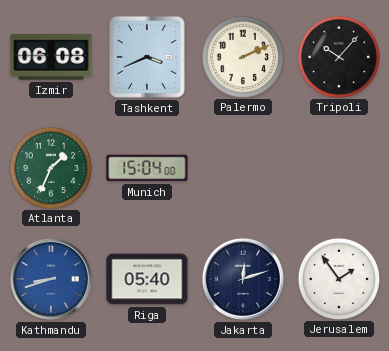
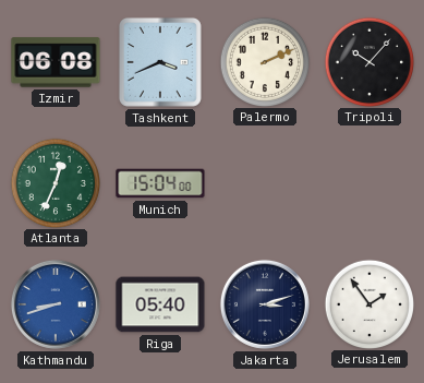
Atlanta: 1:34 -> 12:34
Jakarta: 12:12 -> 3:12
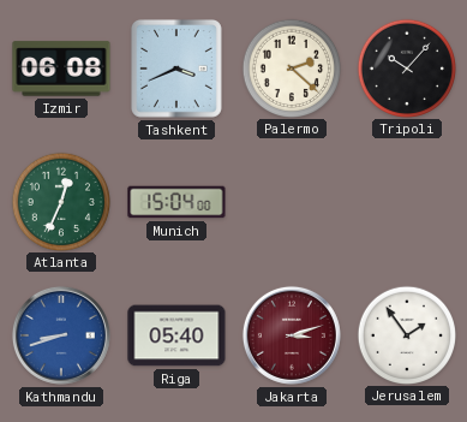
Palermo: 2:11 -> 2:22
Jakarta dial: navy -> burgundy
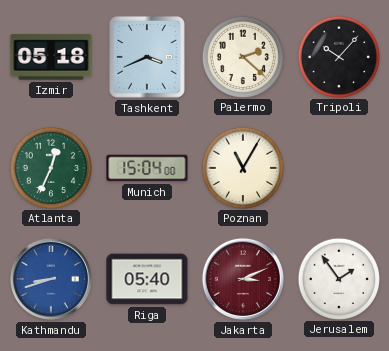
Izmir: 06:08 -> 05:18
Poznan: none -> 11:05
Jakarta: 3:12 -> 3:11
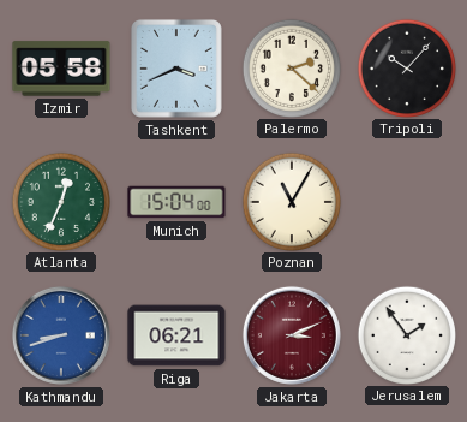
Izmir: 05:18 -> 05:58
Riga: 05:40 -> 06:21
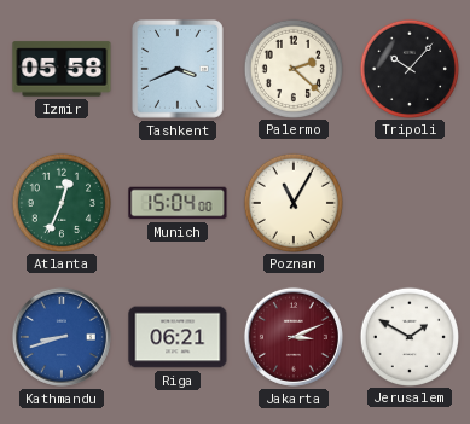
Jerusalem: 1:54 -> 1:50
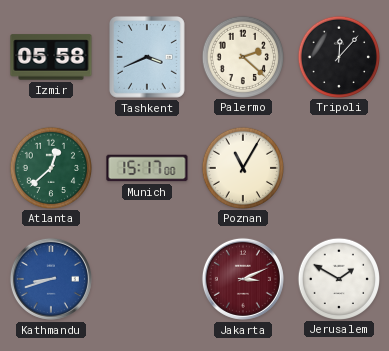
Tripoli: 10:07 -> 12:07
Atlanta: 12:34 -> 12:38
Munich: 15:04 -> 15:17
Riga: 06:21 -> none
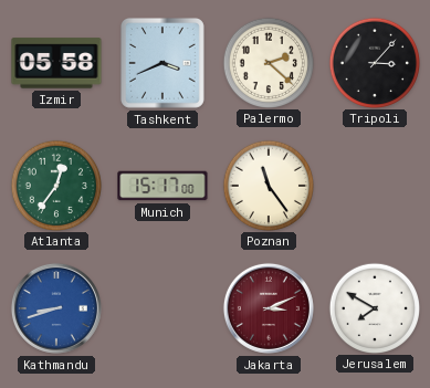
Tripoli: 12:07 -> 3:07
Atlanta: 12:38 -> 12:36
Poznan: 11:05 -> 11:24
Jerusalem: 1:50 -> 7:50
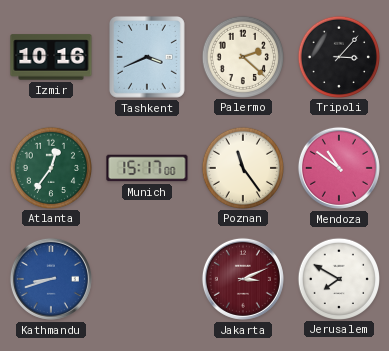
Izmir: 05:58 -> 10:16
Mendoza: none -> 10:51
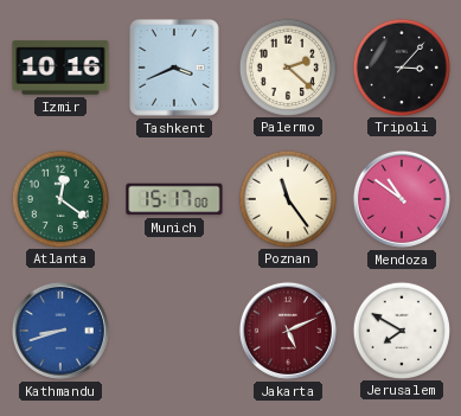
Atlanta: 12:36 -> 12:21
Jakarta: 3:11 -> 5:11
